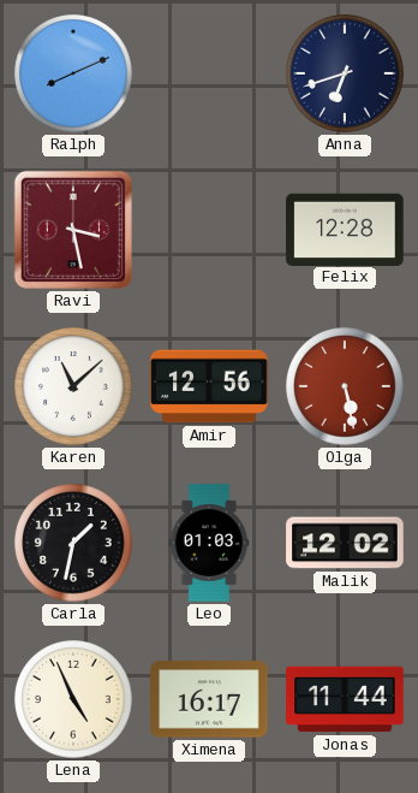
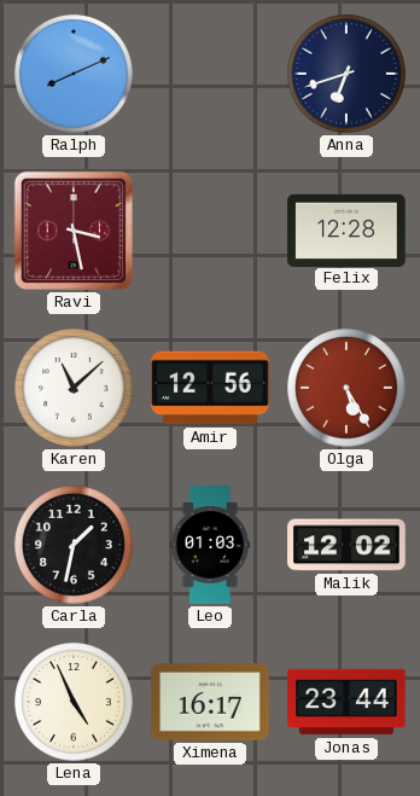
Olga: 5:28 -> 5:25
Jonas: 11:44 -> 23:44
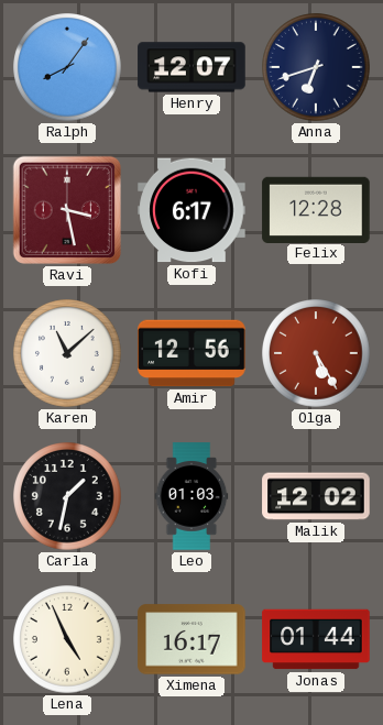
Ralph: 8:11 -> 8:06
Henry: none -> 12:07
Kofi: none -> 6:17
Jonas: 23:44 -> 01:44
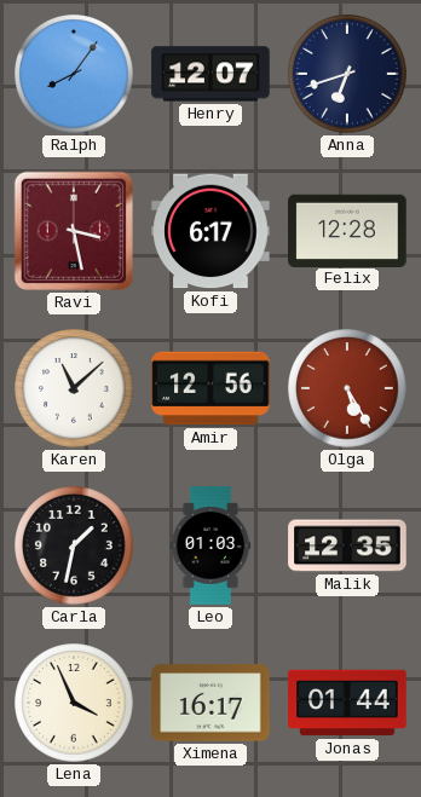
Malik: 12:02 -> 12:35
Lena: 4:56 -> 3:56
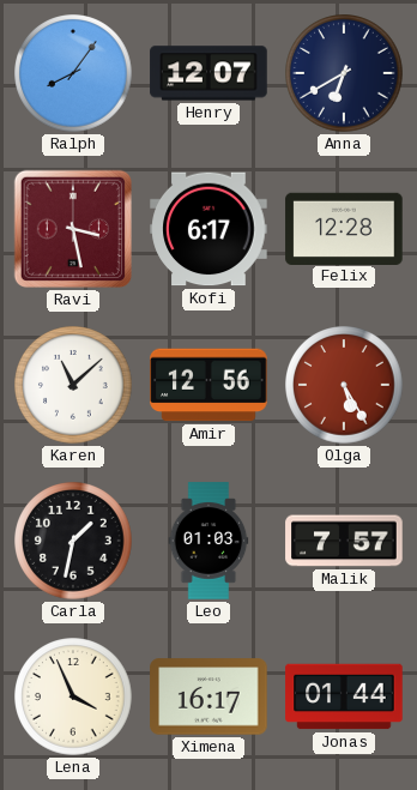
Anna: 6:42 -> 6:40
Malik: 12:35 -> 7:57
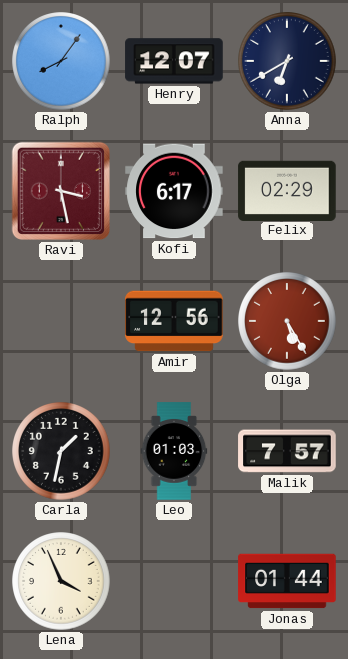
Felix: 12:28 -> 02:29
Karen: 11:08 -> none
Ximena: 16:17 -> none
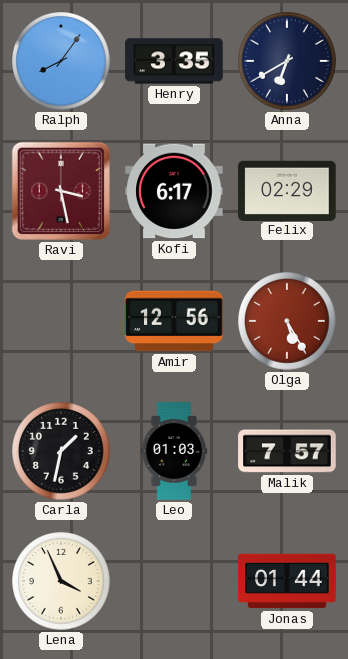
Henry: 12:07 -> 3:35
